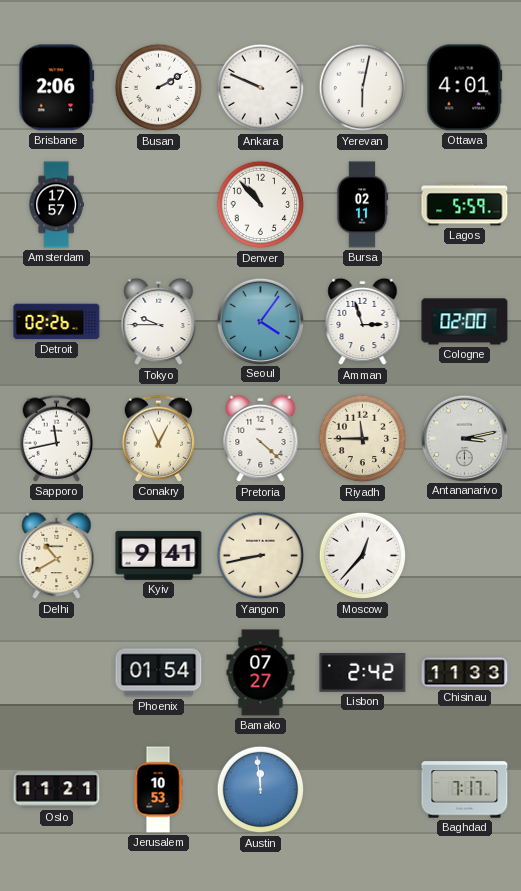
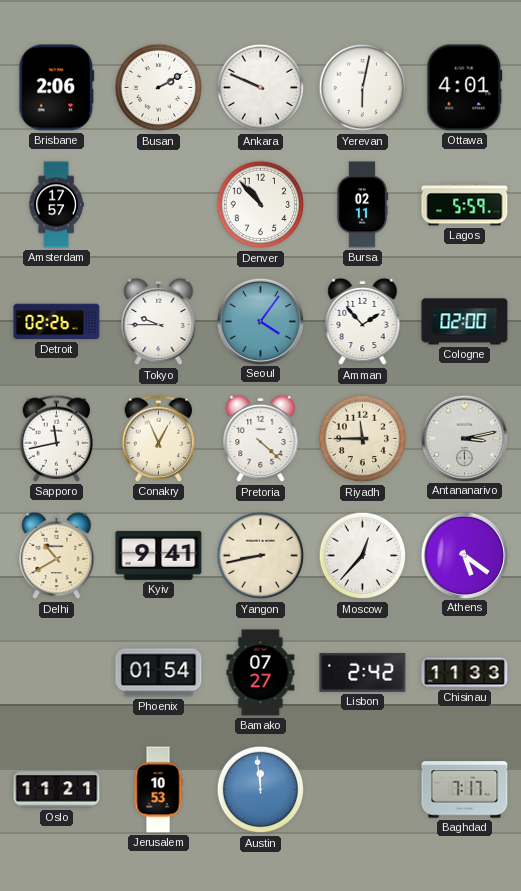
Amman: 2:57 -> 1:53
Athens: none -> 5:21
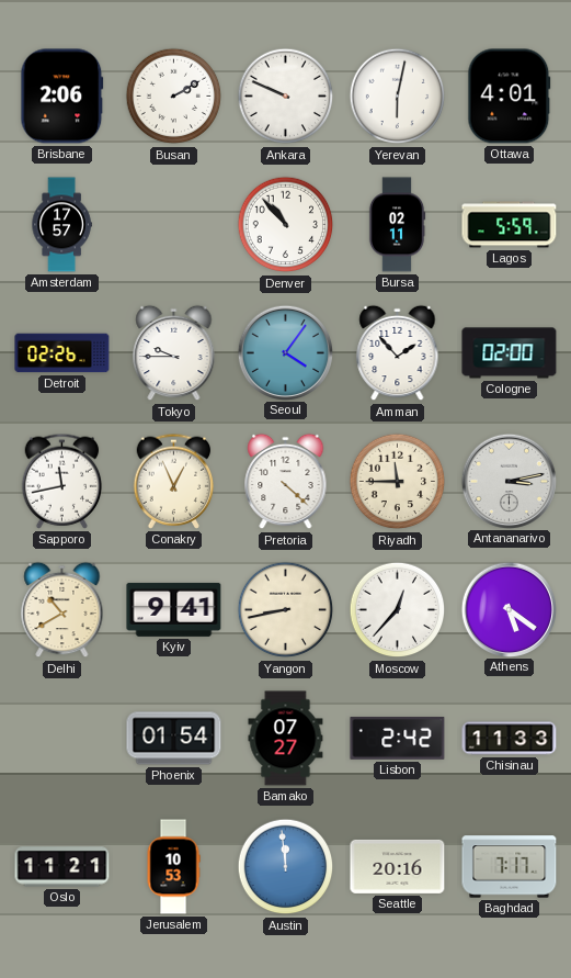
Seattle: none -> 20:16
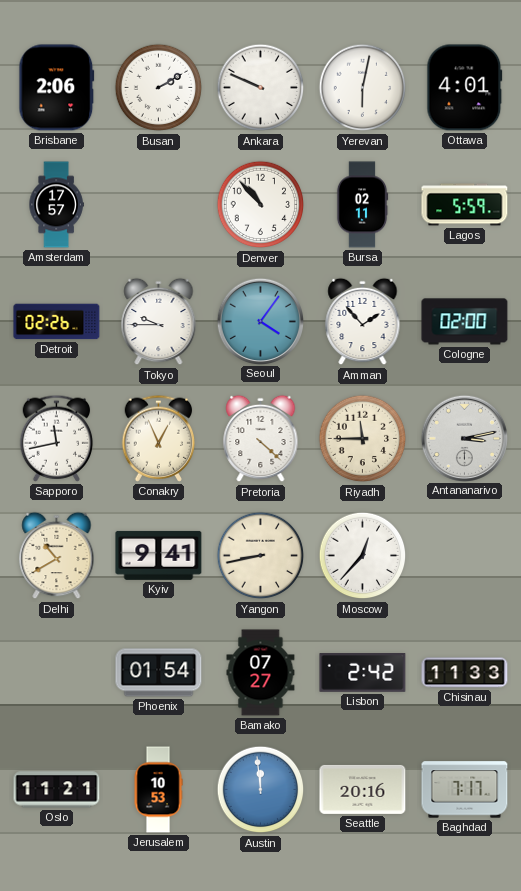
Athens: 5:21 -> none
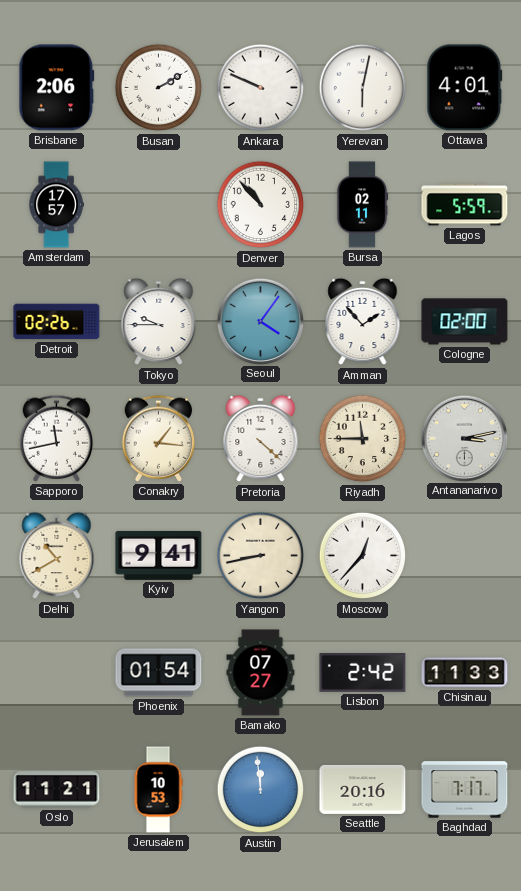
Conakry: 12:56 -> 1:16
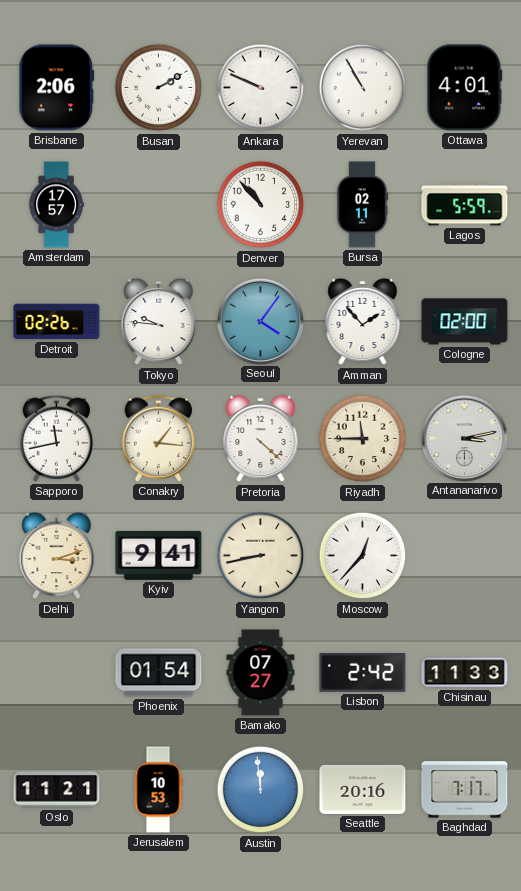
Yerevan: 6:02 -> 10:55
Tokyo: 9:45 -> 9:46
Delhi: 10:40 -> 3:12
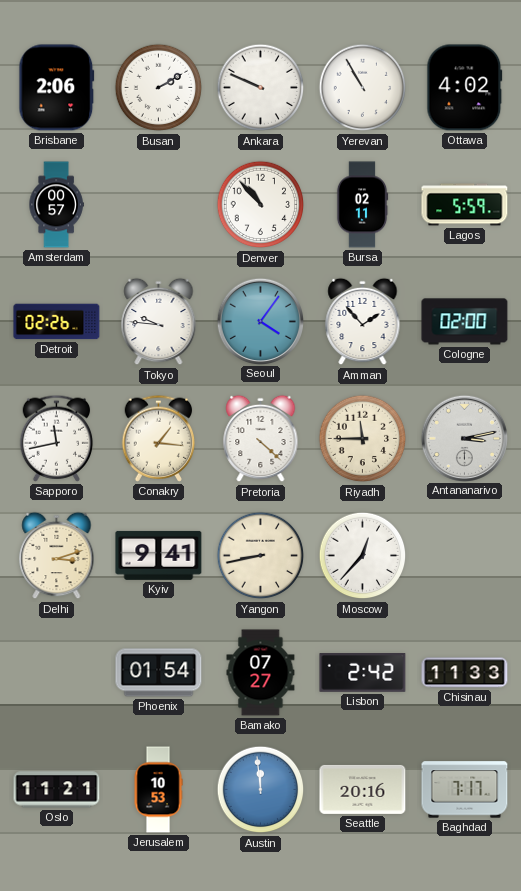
Ottawa: 4:01 -> 4:02
Amsterdam: 17:57 -> 00:57
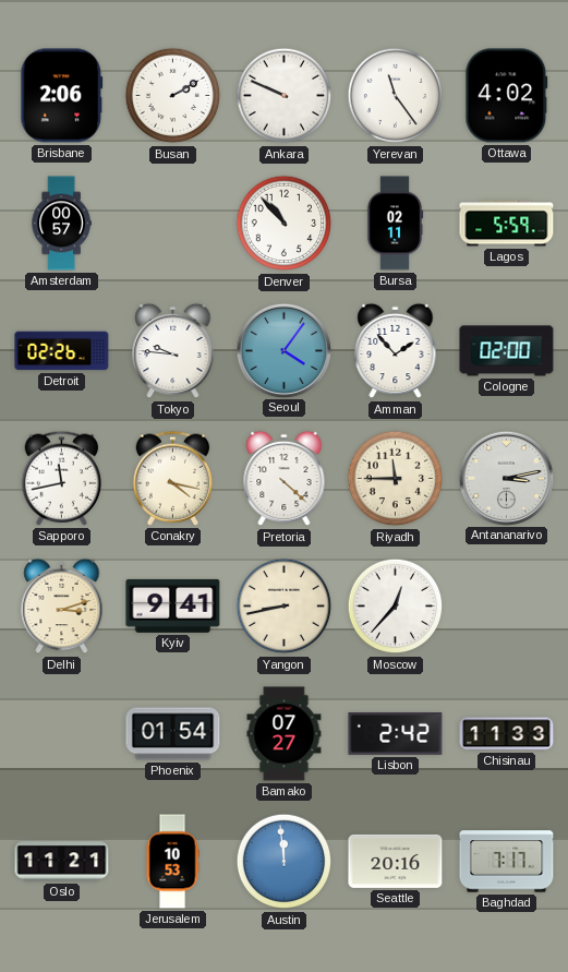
Yerevan: 10:55 -> 11:24
Conakry: 1:16 -> 4:17
